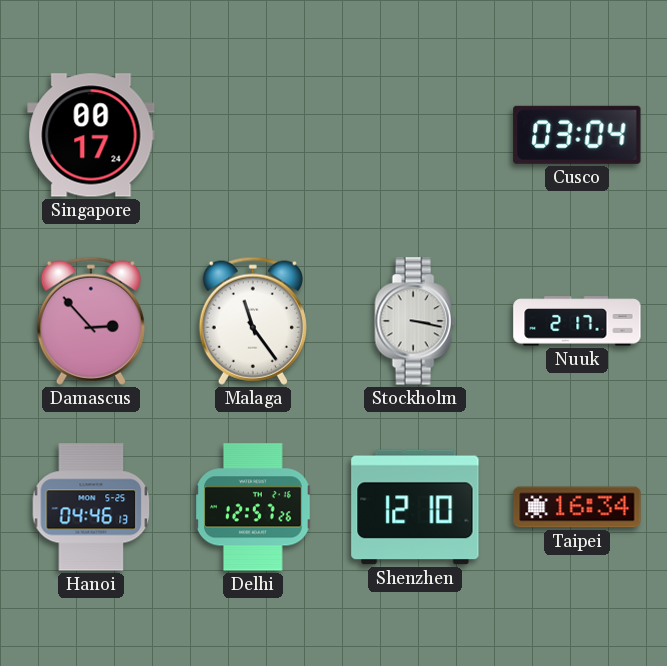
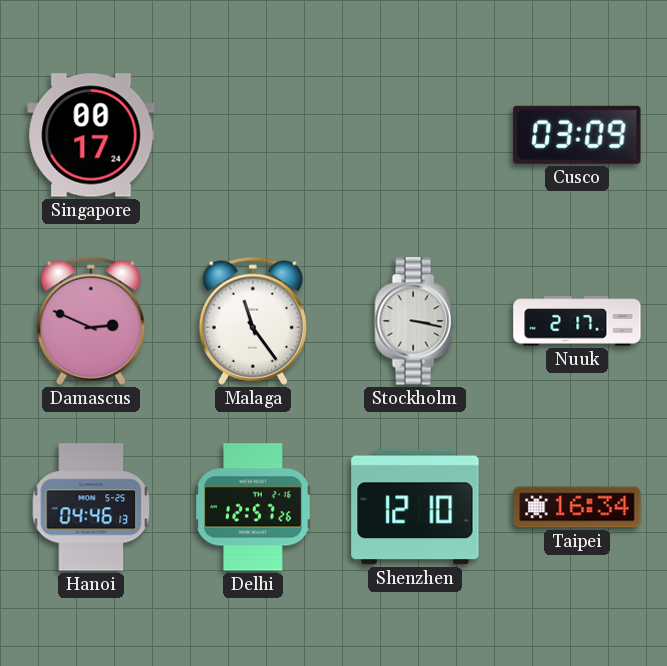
Cusco: 03:04 -> 03:09
Damascus: 2:53 -> 2:49
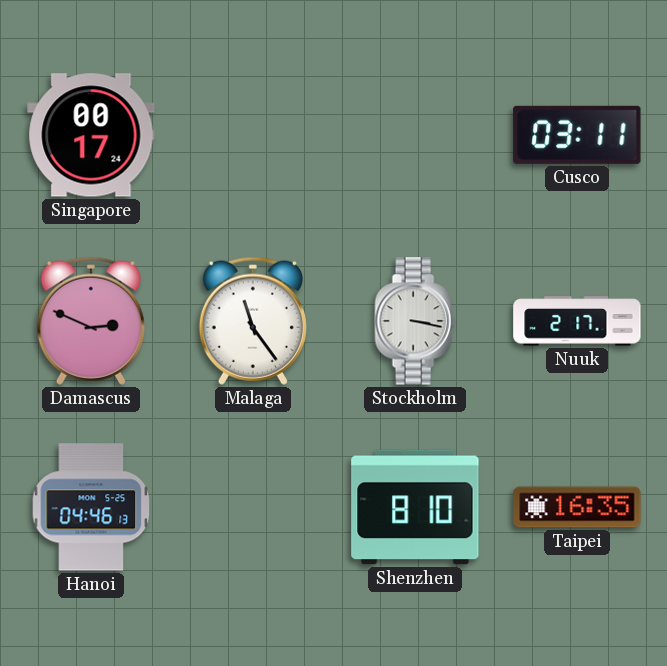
Cusco: 03:09 -> 03:11
Delhi: 12:57 -> none
Shenzhen: 12:10 -> 8:10
Taipei: 16:34 -> 16:35
